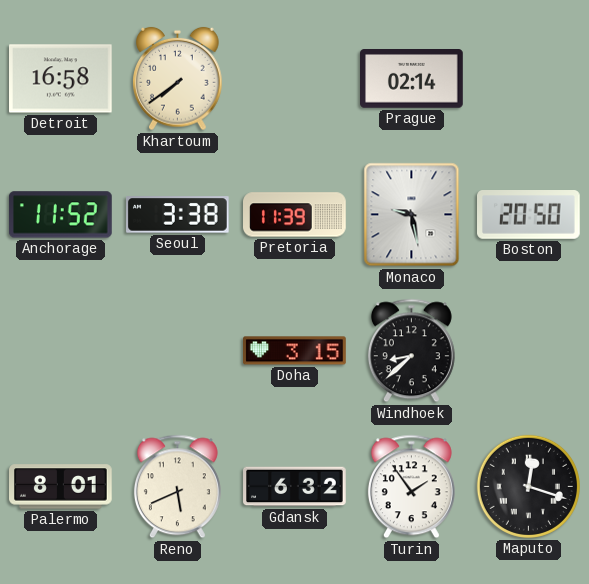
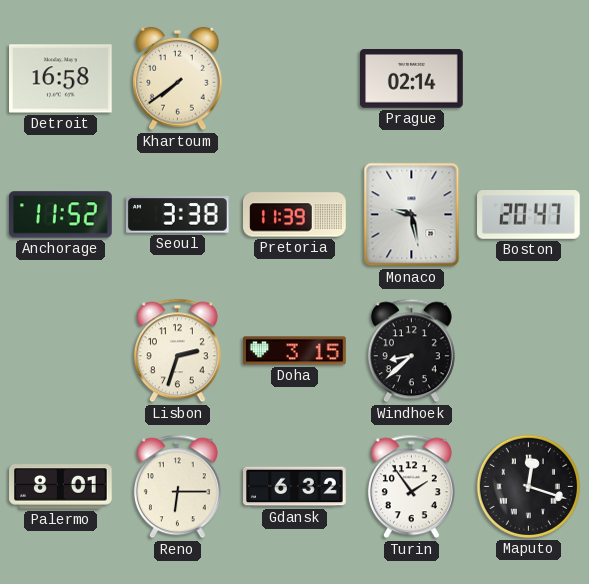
Boston: 20:50 -> 20:47
Lisbon: none -> 2:33
Reno: 5:41 -> 6:15
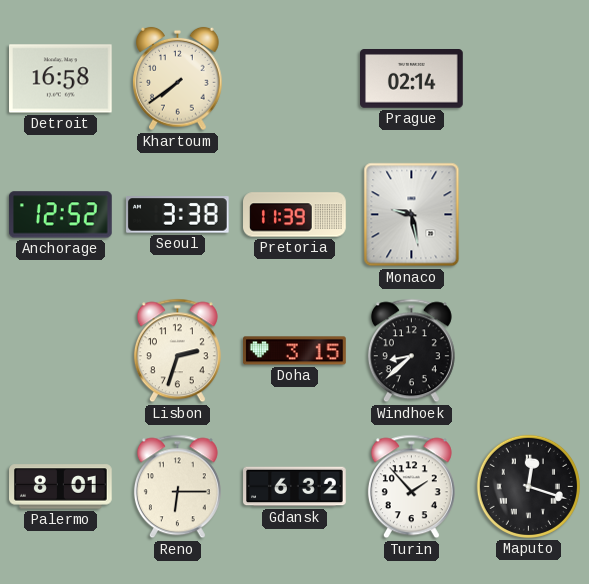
Anchorage: 11:52 -> 12:52
Boston: 20:47 -> none
Turin: 1:54 -> 1:53
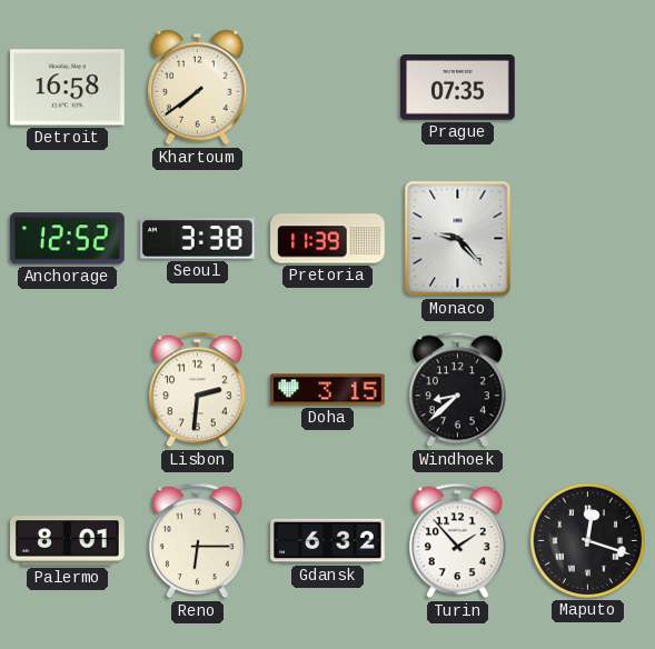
Prague: 02:14 -> 07:35
Monaco: 9:28 -> 9:23
Lisbon: 2:33 -> 2:31
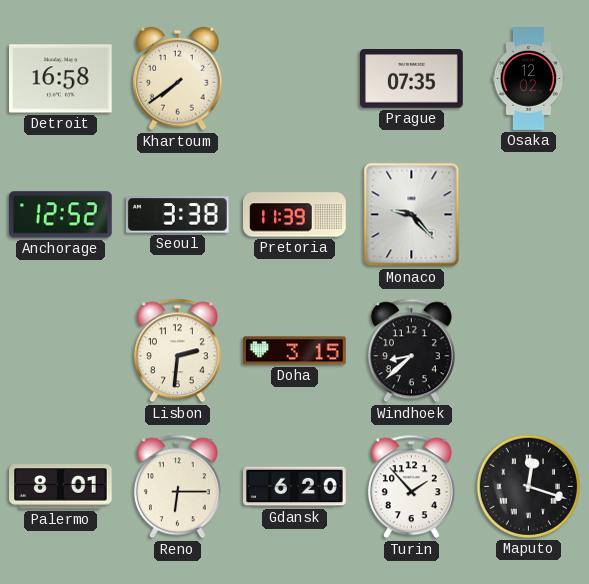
Osaka: none -> 12:02
Gdansk: 6:32 -> 6:20
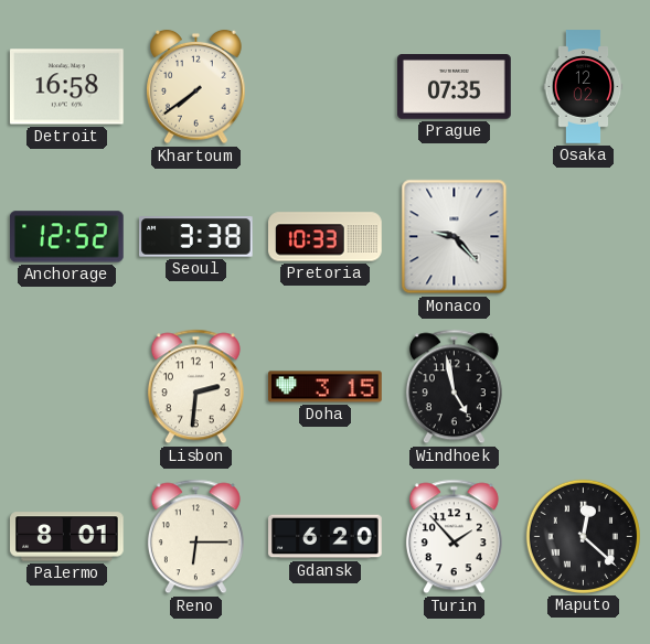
Pretoria: 11:39 -> 10:33
Windhoek: 8:38 -> 4:58
Maputo: 12:18 -> 12:22
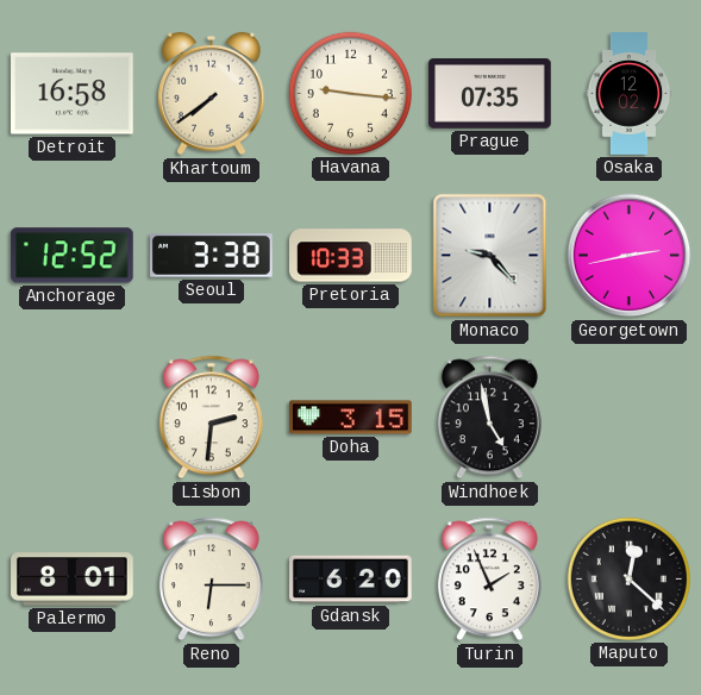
Havana: none -> 9:16
Georgetown: none -> 2:43
Turin: 1:53 -> 1:56
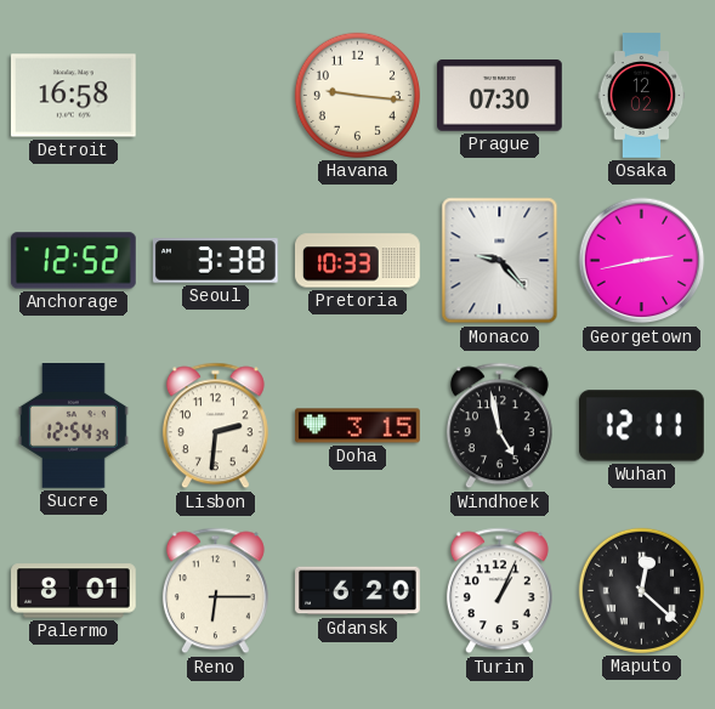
Khartoum: 7:39 -> none
Prague: 07:35 -> 07:30
Sucre: none -> 12:54
Wuhan: none -> 12:11
Turin: 1:56 -> 1:04
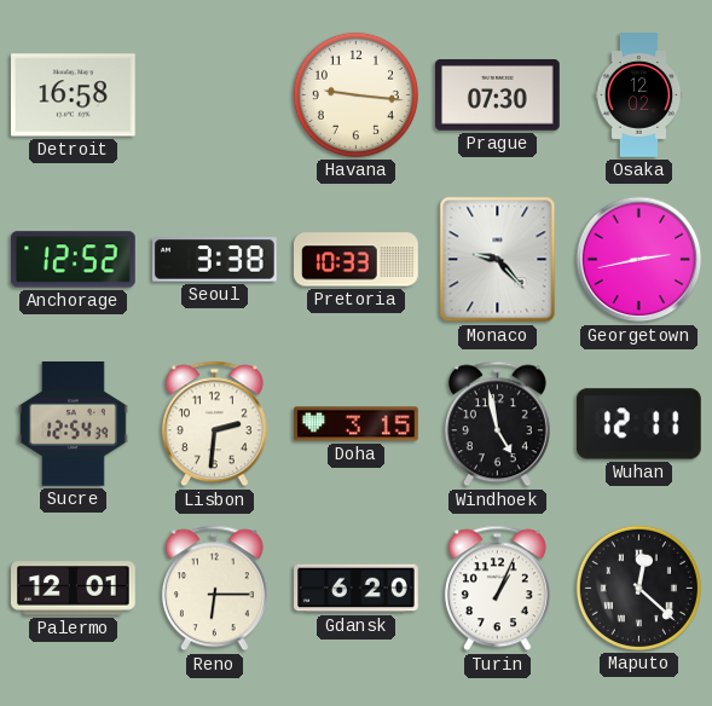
Palermo: 8:01 -> 12:01
